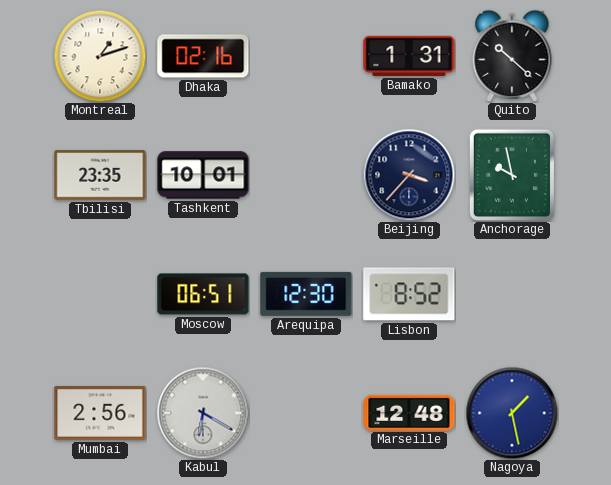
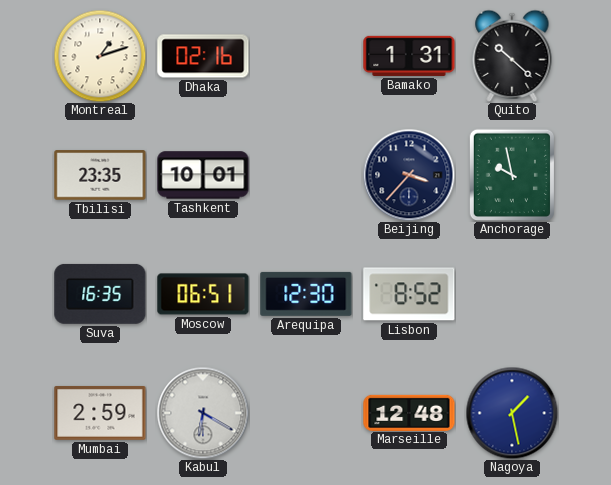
Suva: none -> 16:35
Mumbai: 2:56 -> 2:59
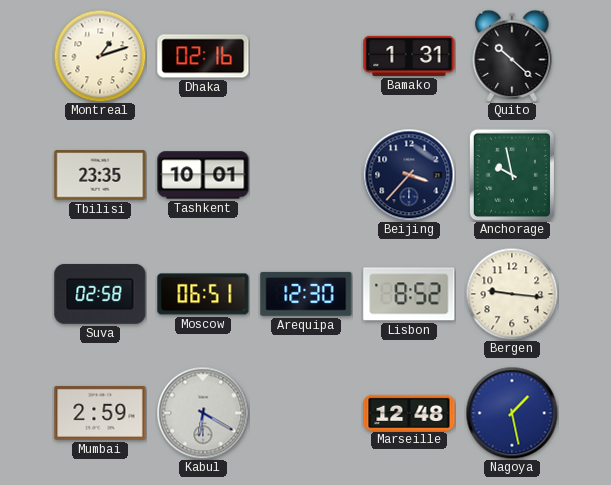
Suva: 16:35 -> 02:58
Bergen: none -> 9:16
